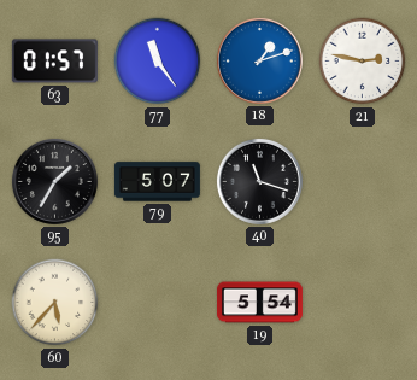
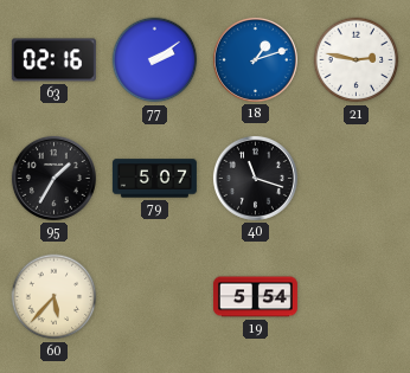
63: 01:57 -> 02:16
77: 11:24 -> 2:09
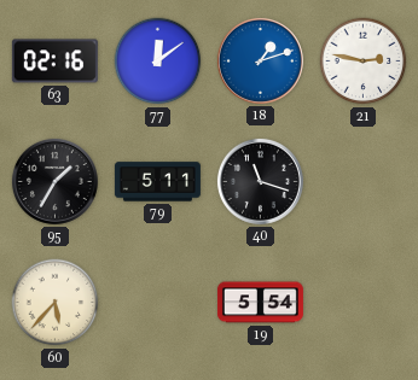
77: 2:09 -> 12:09
79: 5:07 -> 5:11
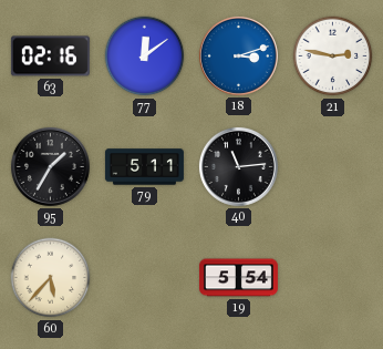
18: 1:12 -> 3:12
40: 11:18 -> 11:14
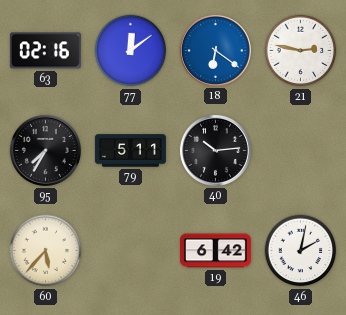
18: 3:12 -> 6:21
95: 1:35 -> 7:35
40: 11:14 -> 10:14
19: 5:54 -> 6:42
46: none -> 2:02
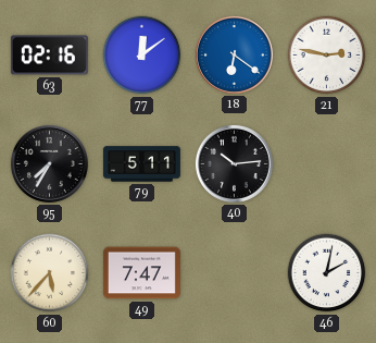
49: none -> 7:47
19: 6:42 -> none
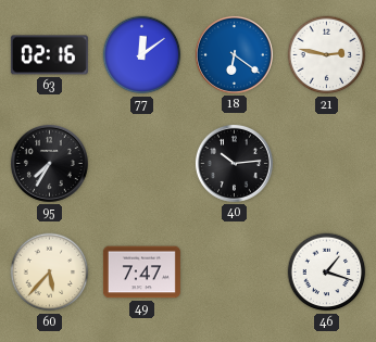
79: 5:11 -> none
46: 2:02 -> 1:18
